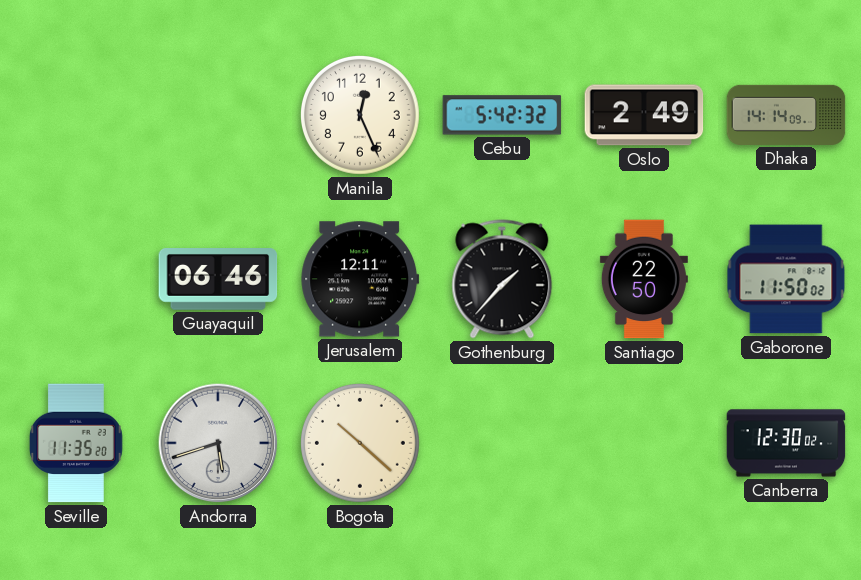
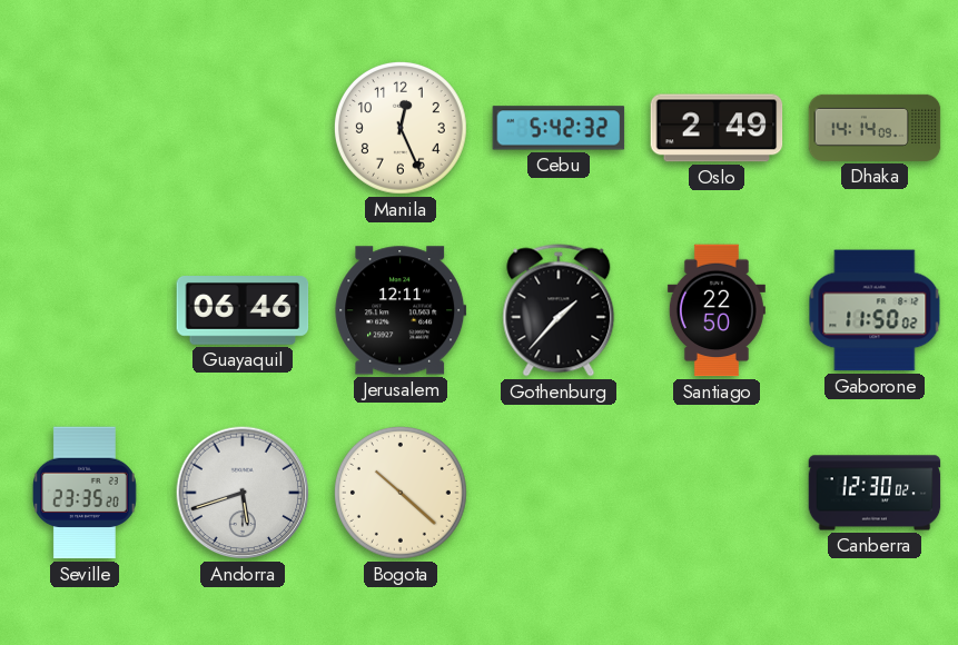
Seville: 11:35 -> 23:35
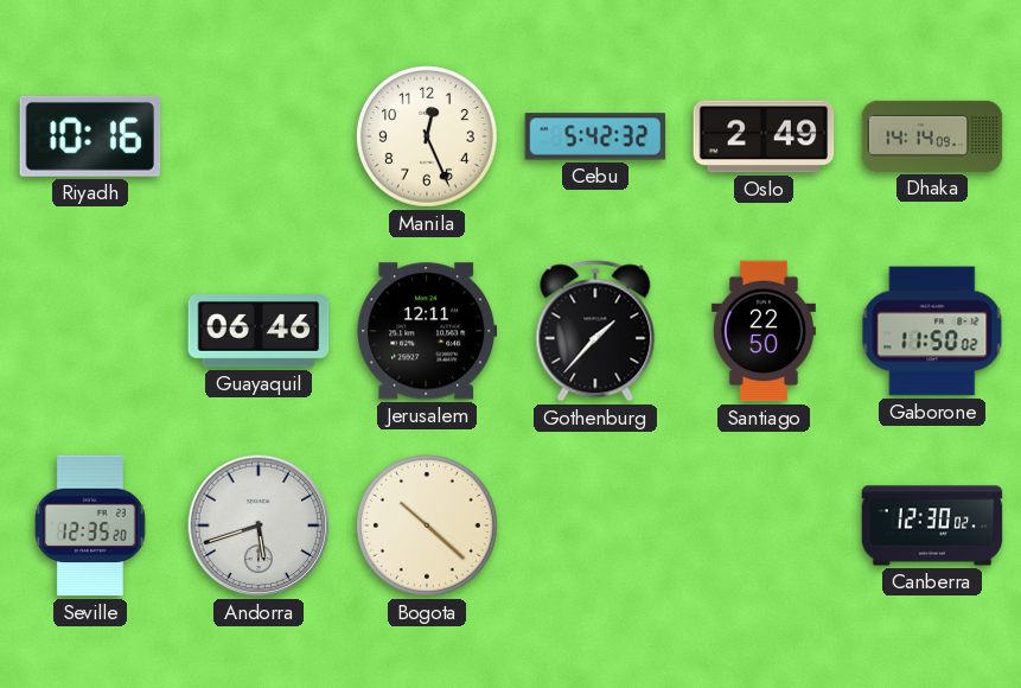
Riyadh: none -> 10:16
Seville: 23:35 -> 12:35
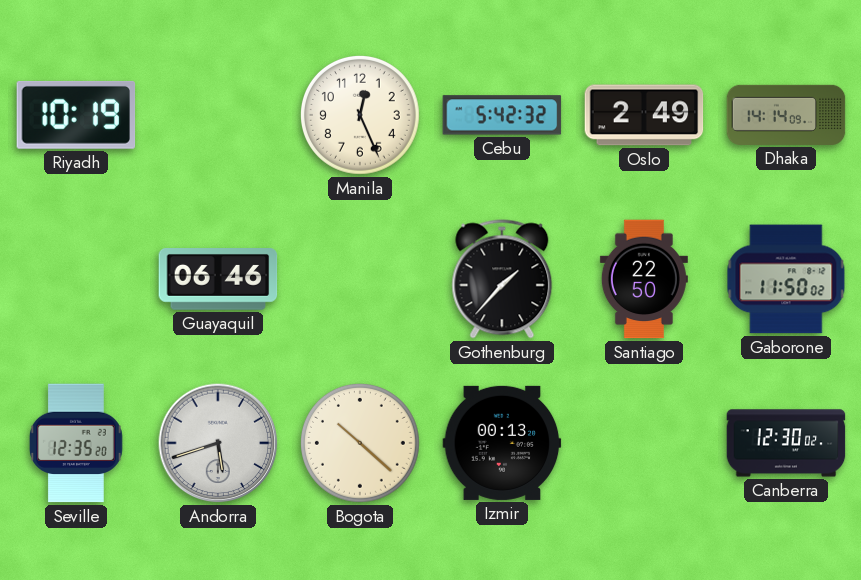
Riyadh: 10:16 -> 10:19
Jerusalem: 12:11 -> none
Izmir: none -> 00:13
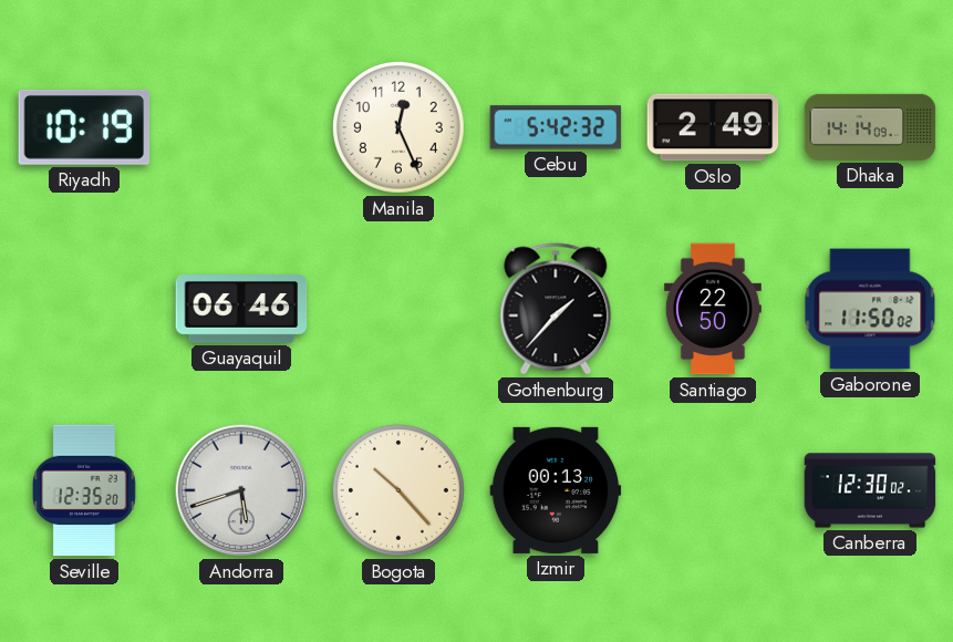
Bogota: 10:22 -> 10:23
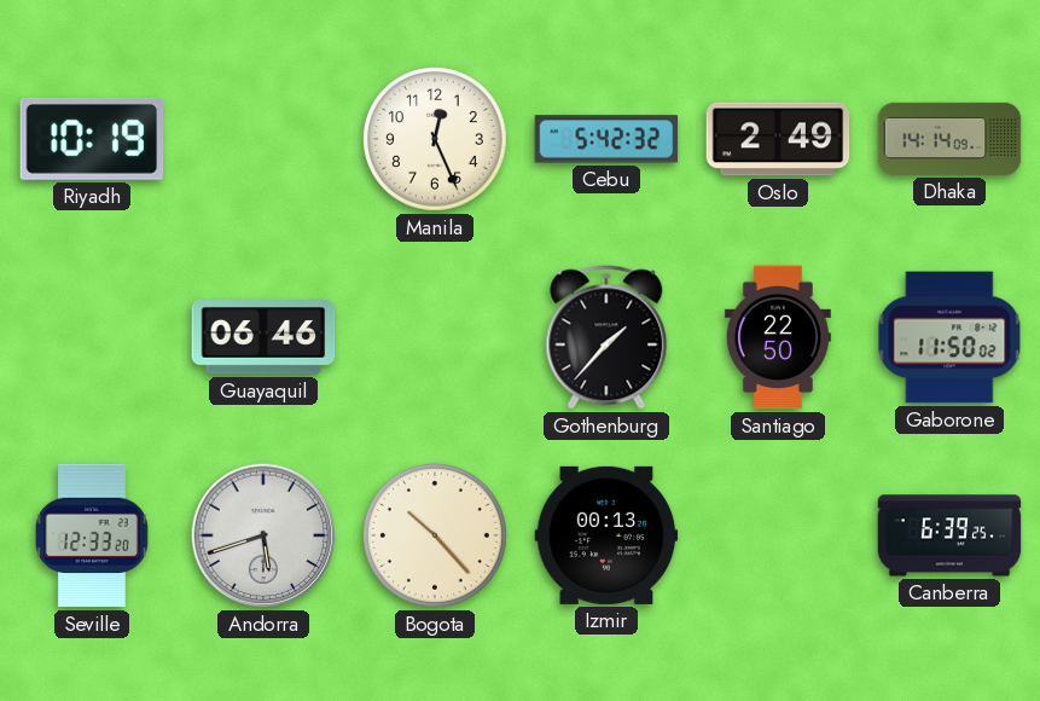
Seville: 12:35 -> 12:33
Canberra: 12:30 -> 6:39
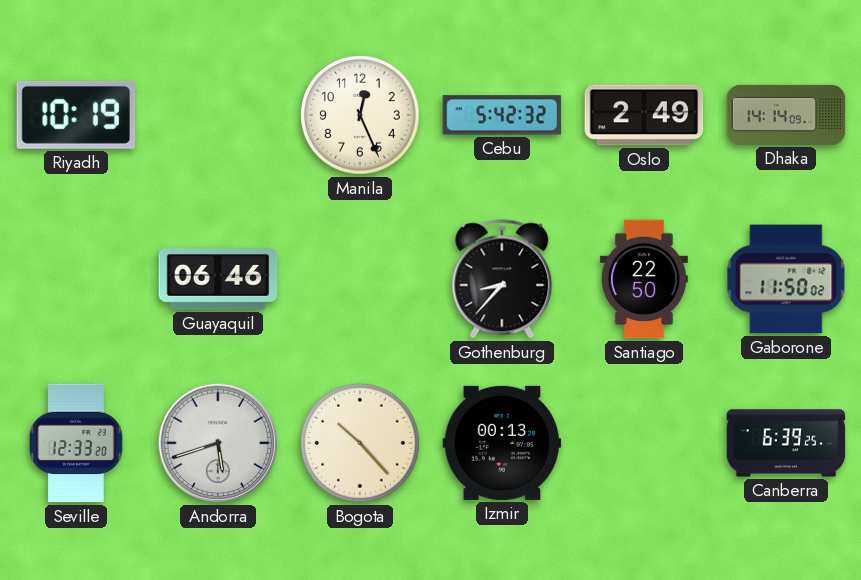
Gothenburg: 1:37 -> 8:37
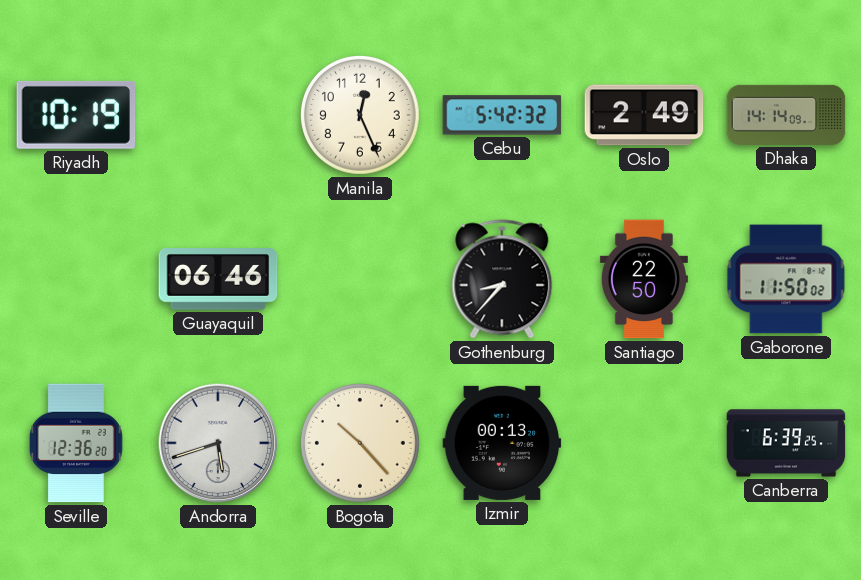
Seville: 12:33 -> 12:36
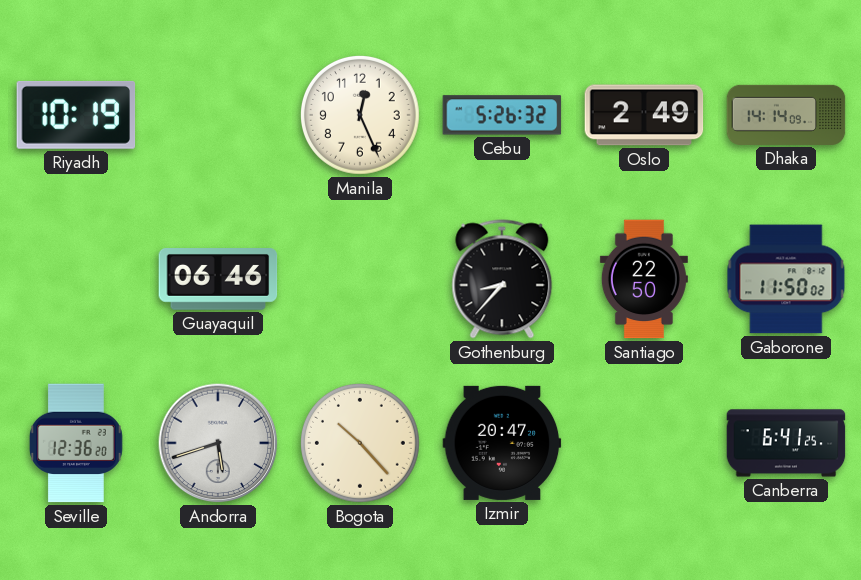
Cebu: 5:42 -> 5:26
Izmir: 00:13 -> 20:47
Canberra: 6:39 -> 6:41
